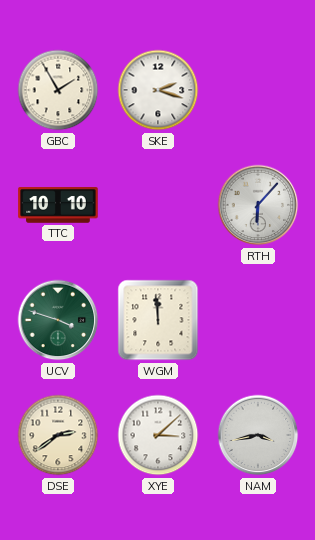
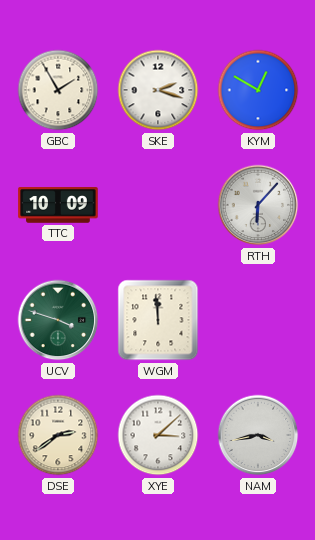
KYM: none -> 12:50
TTC: 10:10 -> 10:09
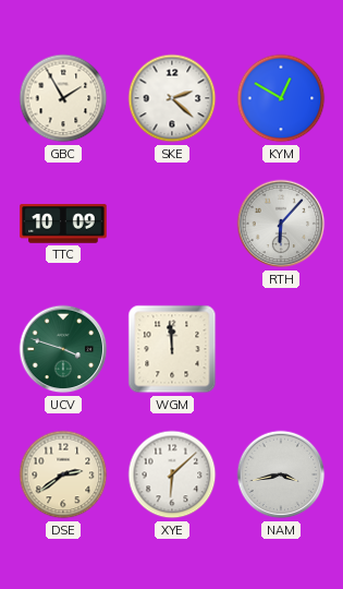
SKE: 2:18 -> 2:22
XYE: 3:08 -> 6:08
